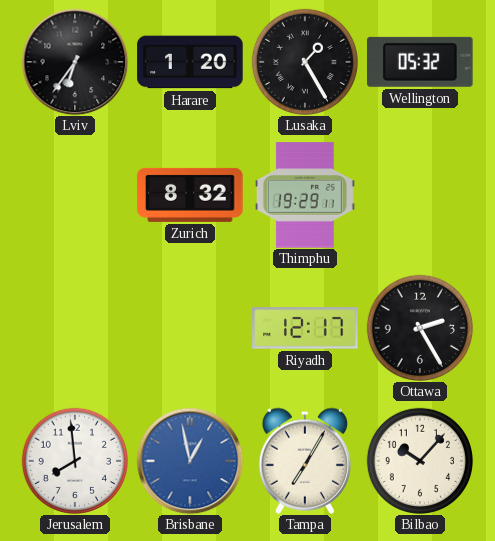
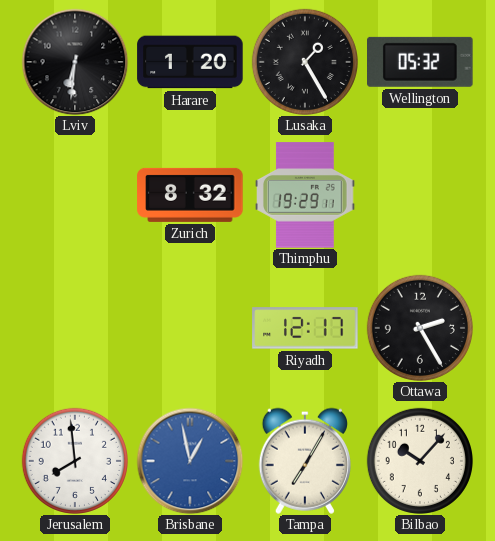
Lviv: 6:36 -> 6:31
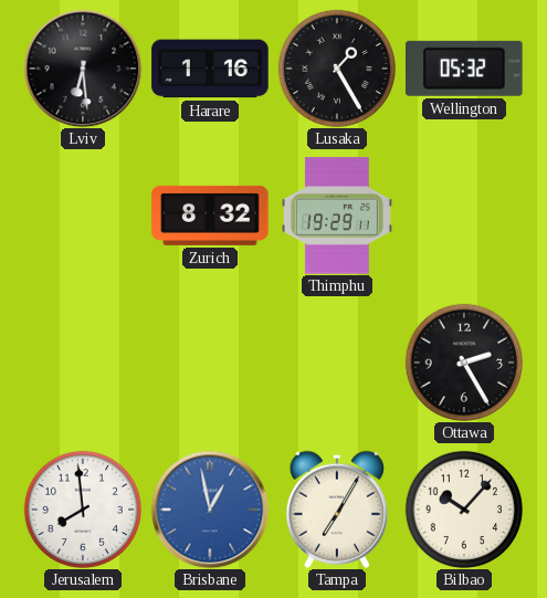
Lviv: 6:31 -> 6:29
Harare: 1:20 -> 1:16
Riyadh: 12:17 -> none
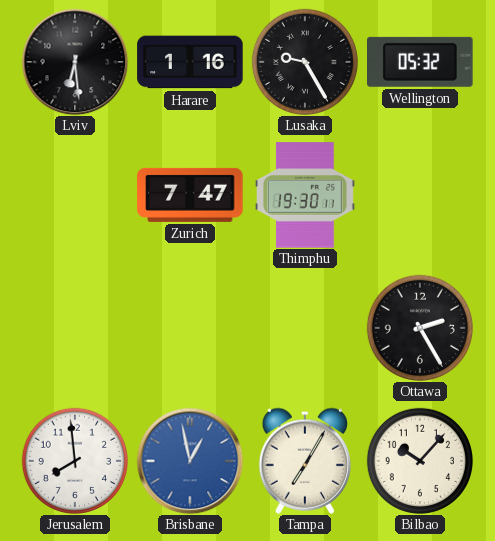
Lusaka: 1:25 -> 9:25
Zurich: 8:32 -> 7:47
Thimphu: 19:29 -> 19:30
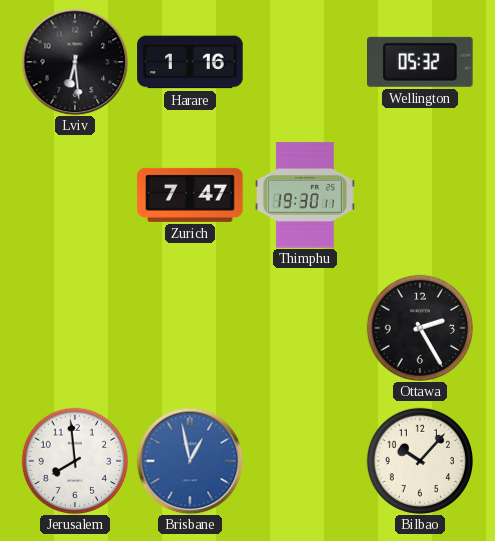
Lusaka: 9:25 -> none
Tampa: 7:05 -> none
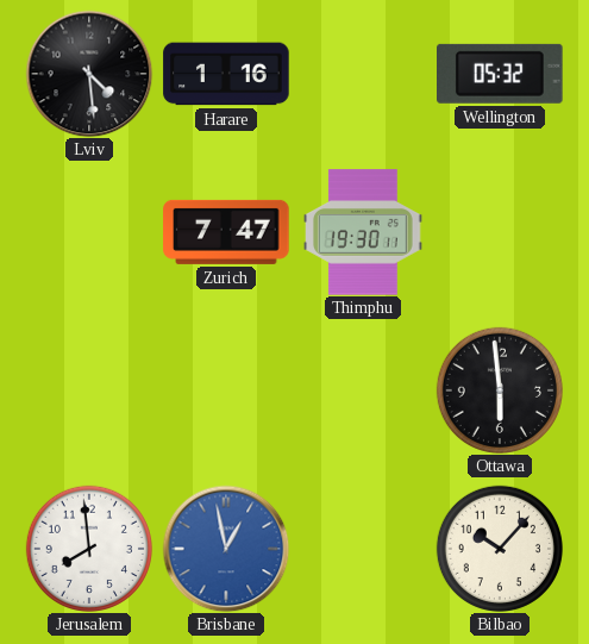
Lviv: 6:29 -> 4:29
Ottawa: 2:25 -> 5:59
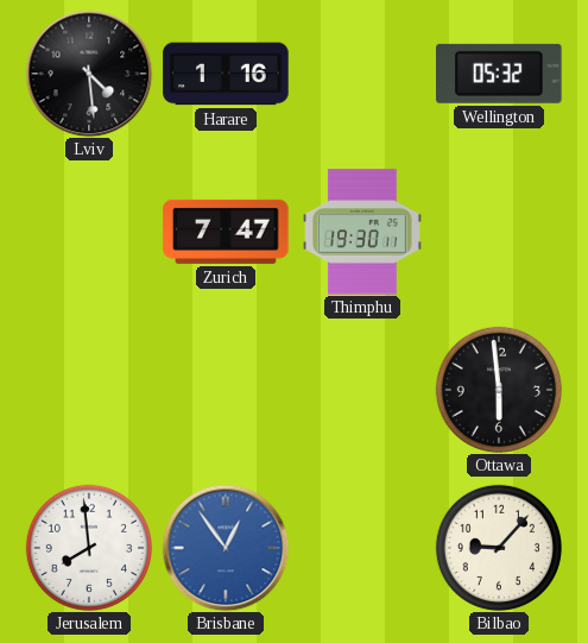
Brisbane: 12:58 -> 12:54
Bilbao: 10:07 -> 9:07
